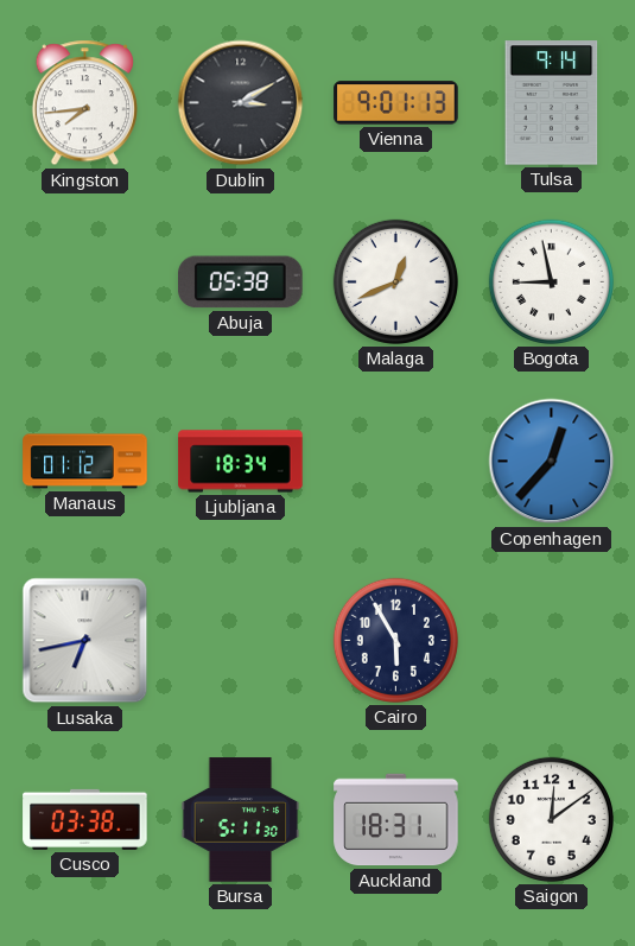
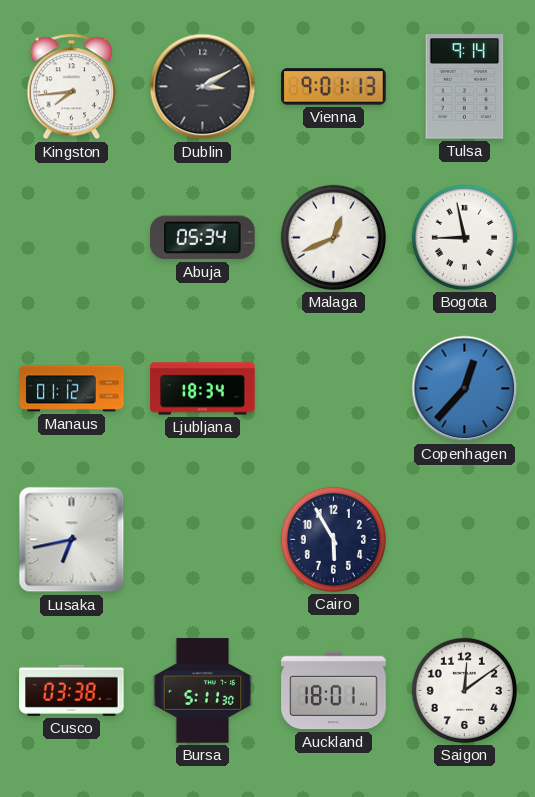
Abuja: 05:38 -> 05:34
Auckland: 18:31 -> 18:01
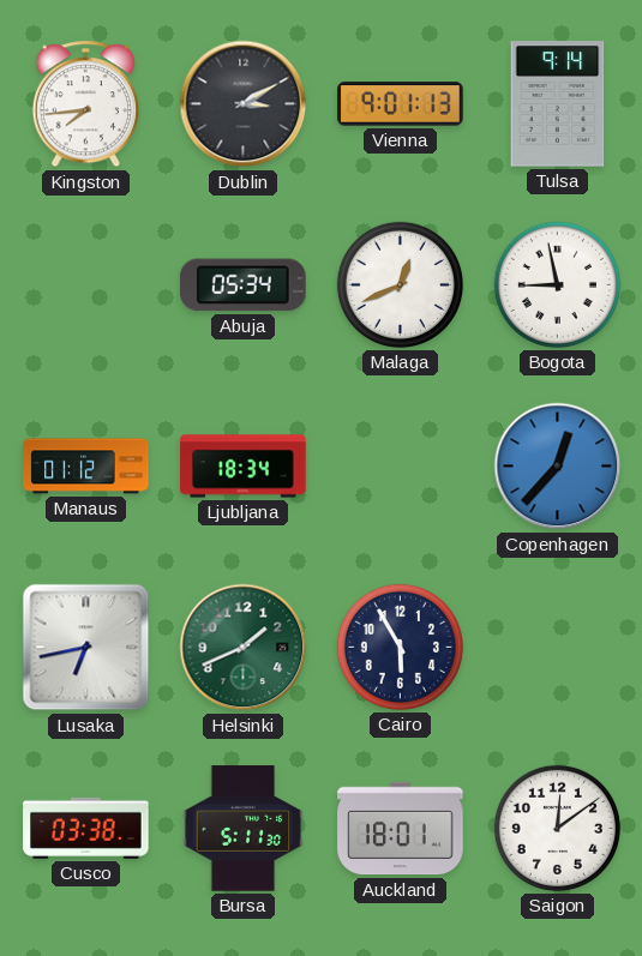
Helsinki: none -> 1:41
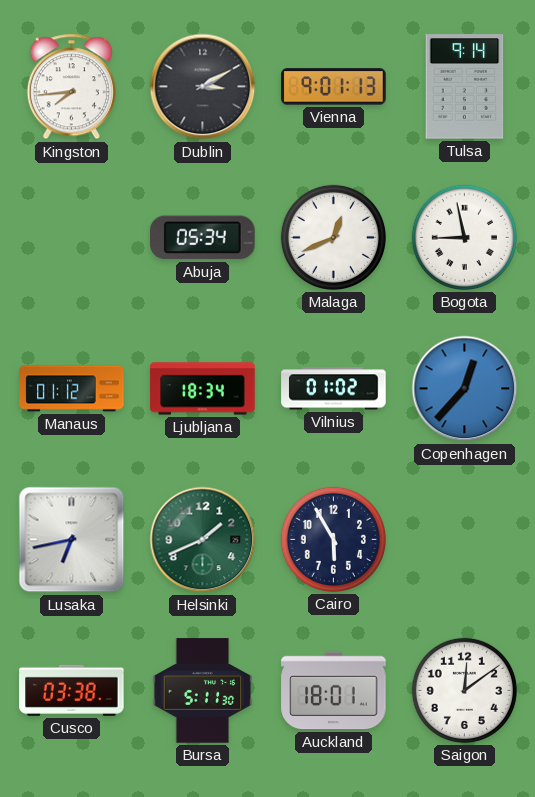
Vilnius: none -> 01:02
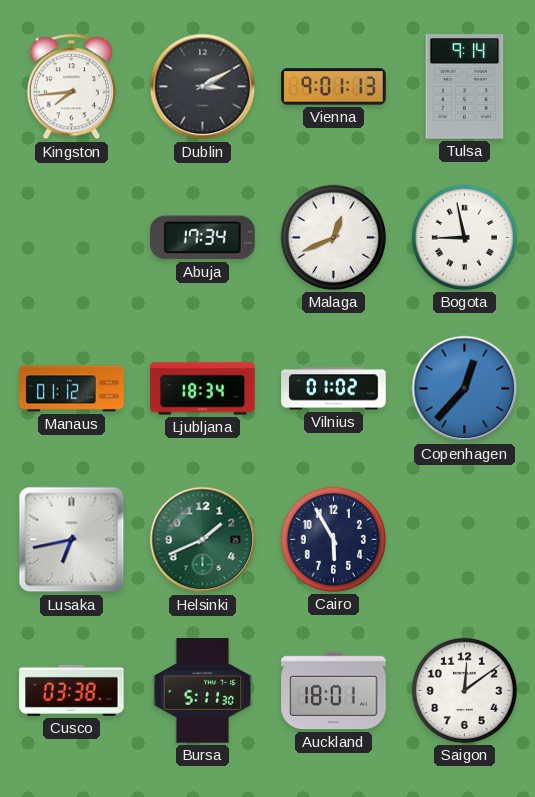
Abuja: 05:34 -> 17:34
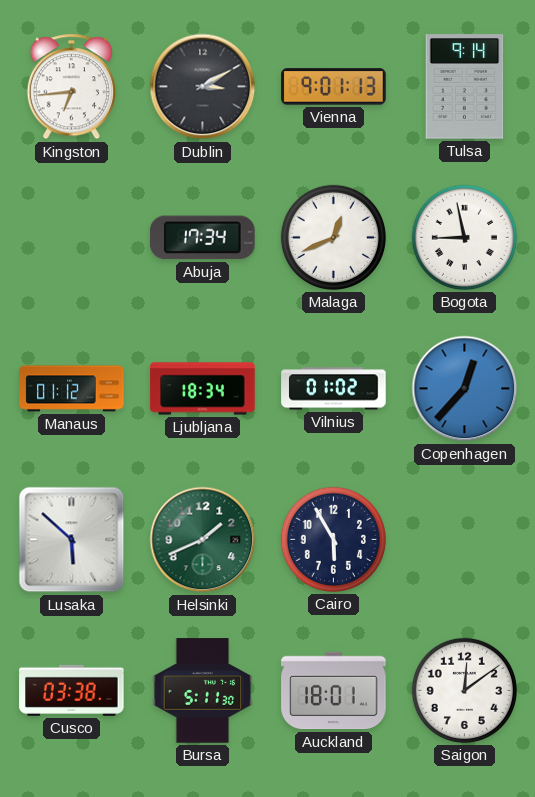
Kingston: 7:44 -> 6:44
Lusaka: 6:43 -> 5:52
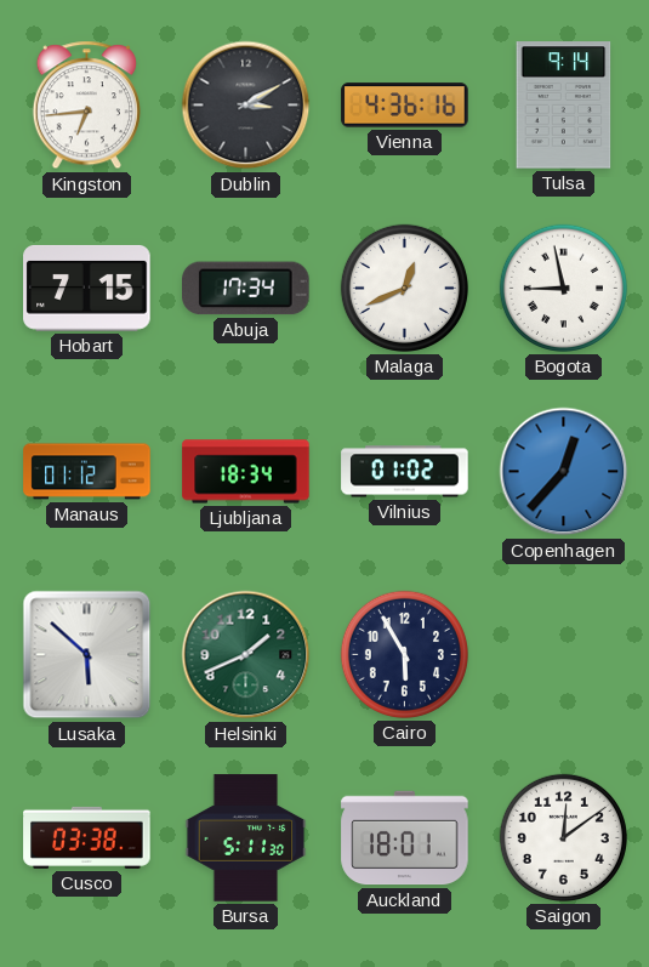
Vienna: 9:01 -> 4:36
Hobart: none -> 7:15
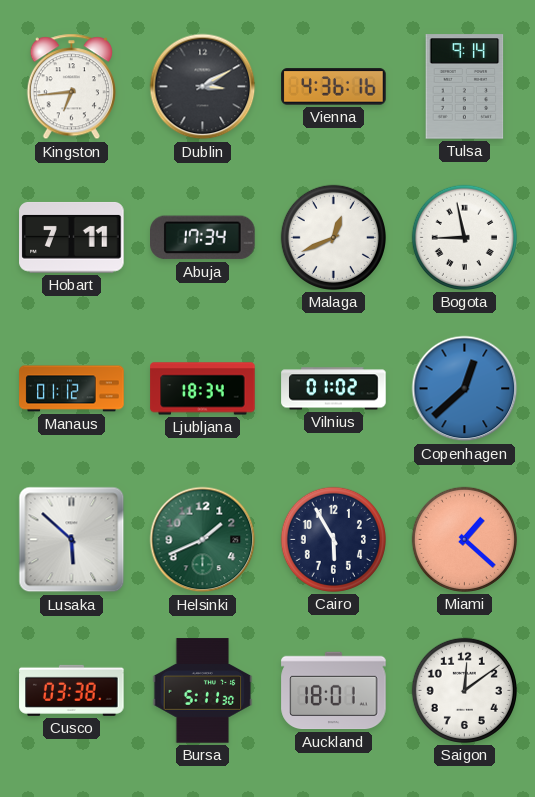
Hobart: 7:15 -> 7:11
Copenhagen: 12:37 -> 12:38
Miami: none -> 1:22
